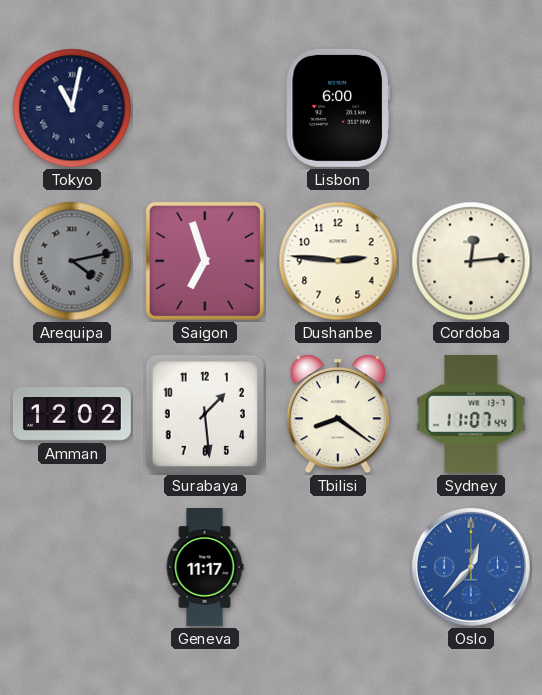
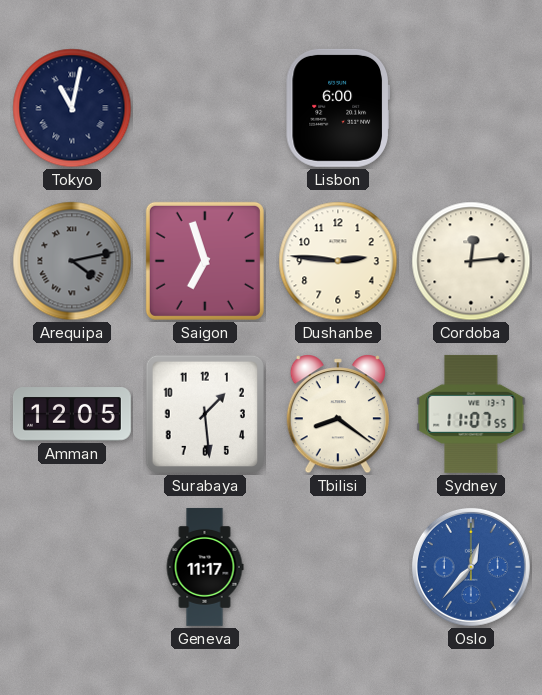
Amman: 12:02 -> 12:05
Sydney: 11:07:44 -> 11:07:55
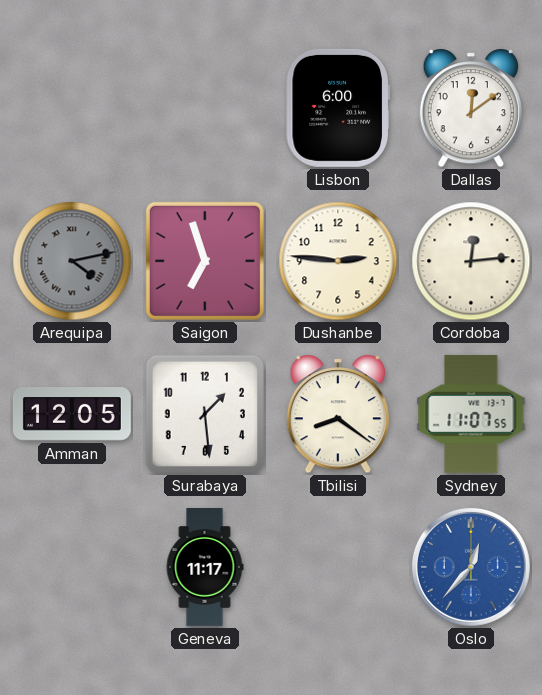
Tokyo: 11:02 -> none
Dallas: none -> 12:09
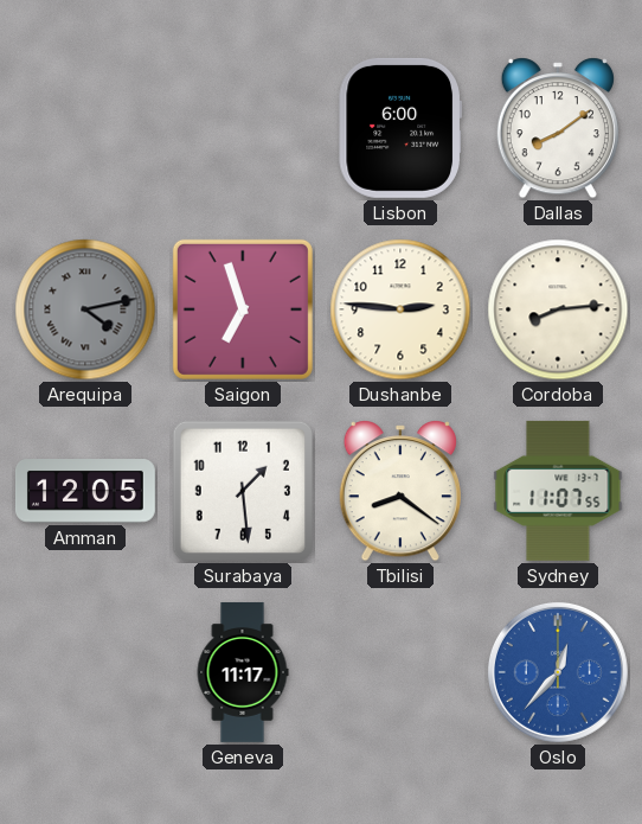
Dallas: 12:09 -> 8:09
Cordoba: 12:14 -> 8:14
